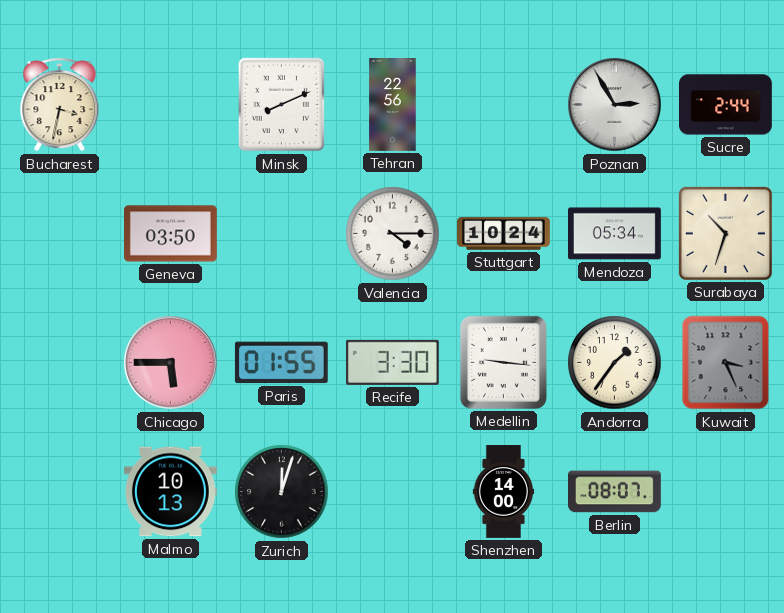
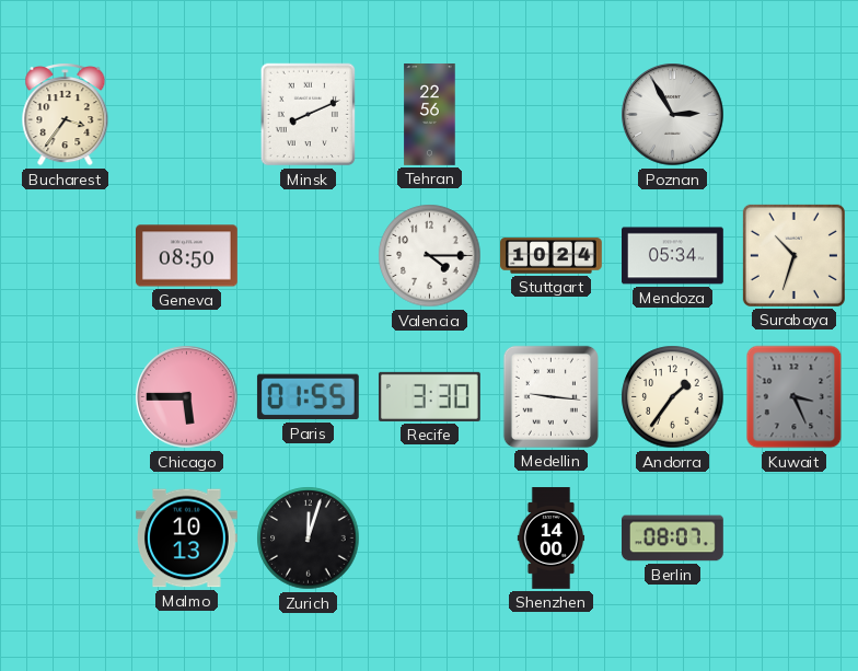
Bucharest: 3:32 -> 3:36
Sucre: 2:44 -> none
Geneva: 03:50 -> 08:50
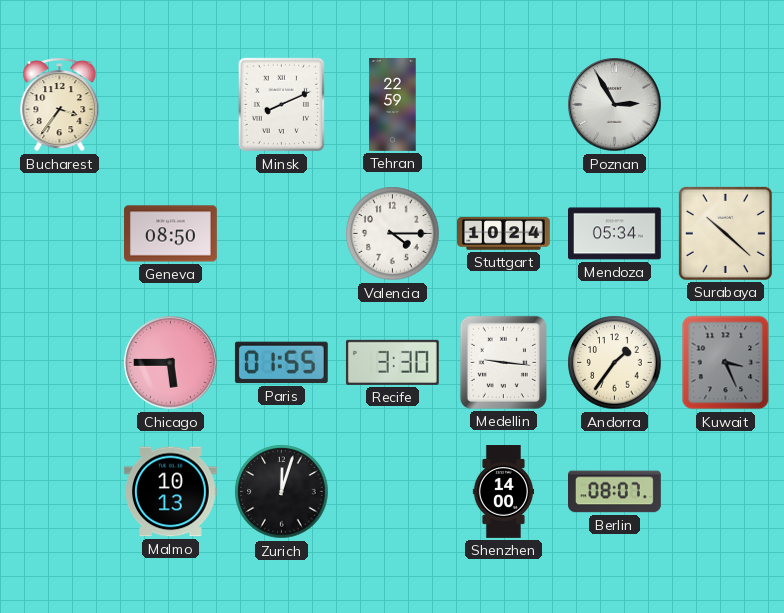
Tehran: 22:56 -> 22:59
Surabaya: 10:33 -> 10:22
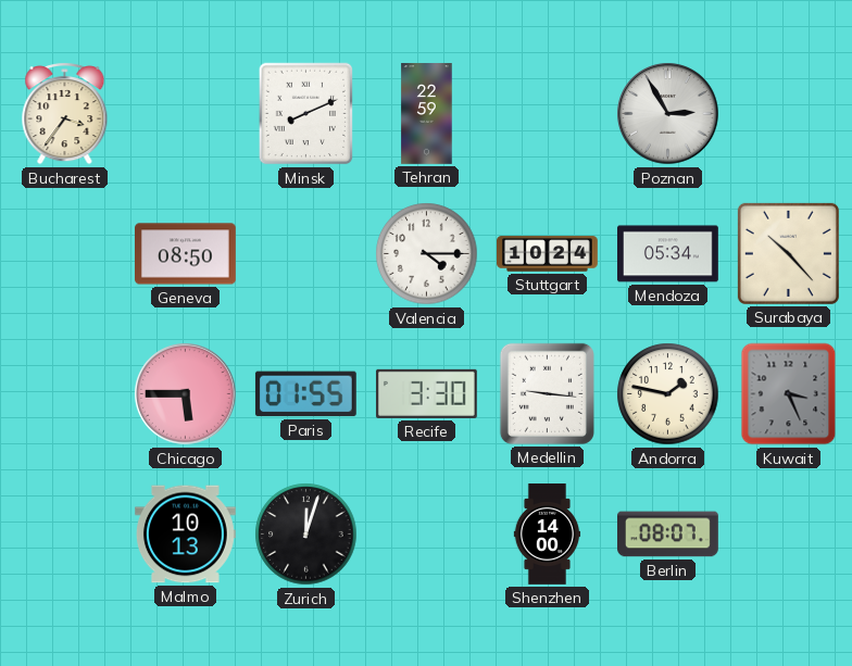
Surabaya: 10:22 -> 10:23
Andorra: 1:36 -> 1:47
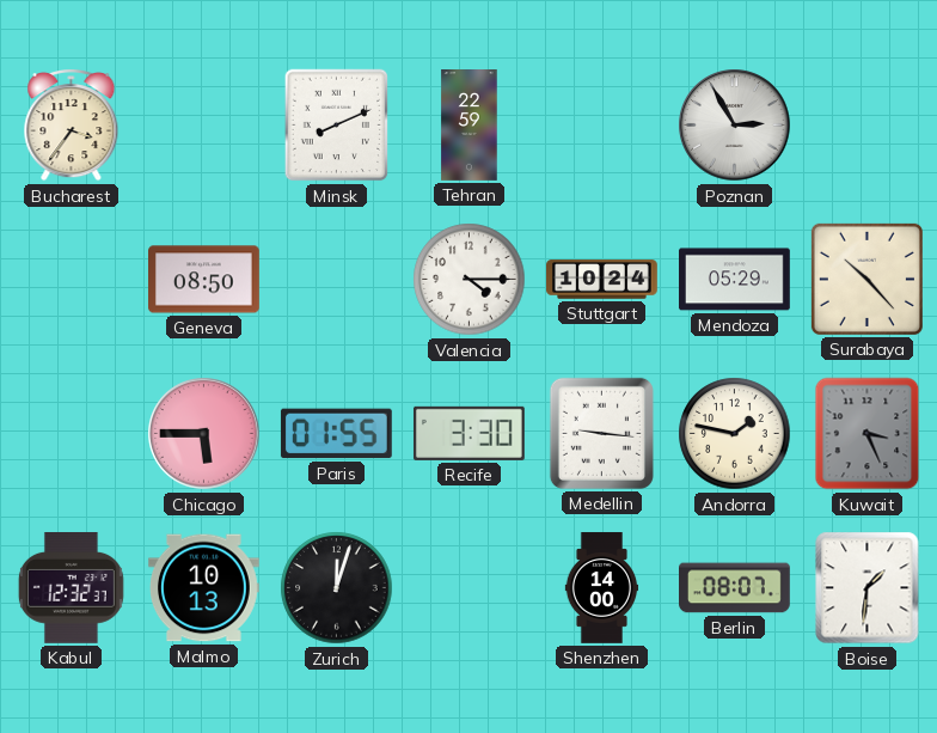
Mendoza: 05:34 -> 05:29
Kabul: none -> 12:32
Boise: none -> 1:31
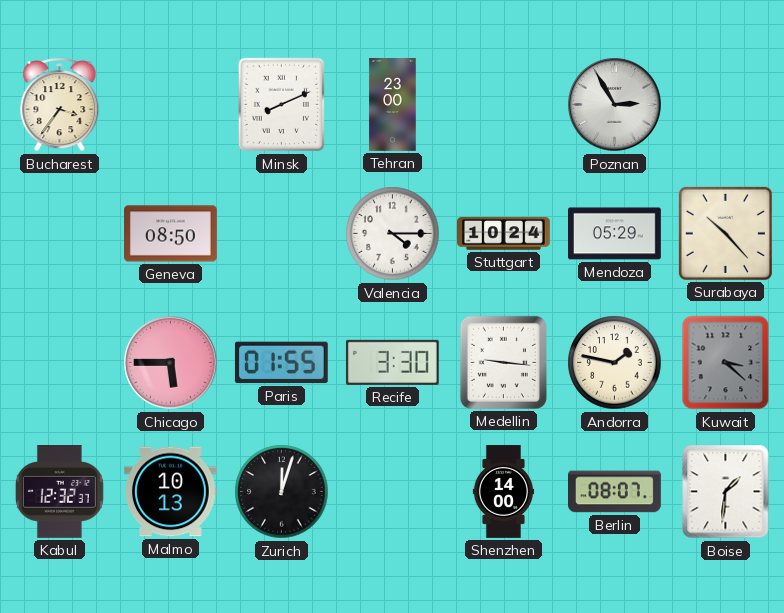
Tehran: 22:59 -> 23:00
Kuwait: 3:26 -> 3:22
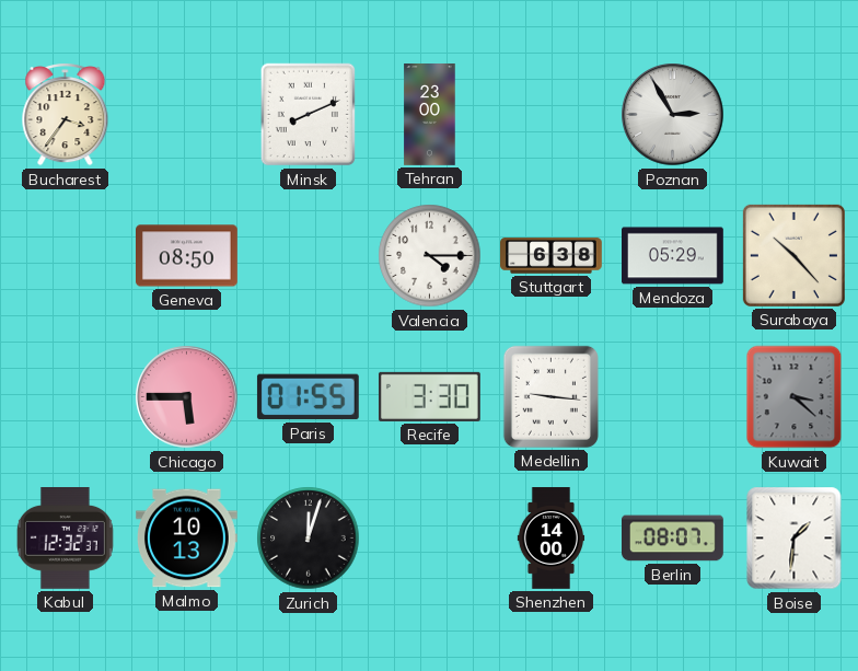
Stuttgart: 10:24 -> 6:38
Andorra: 1:47 -> none
